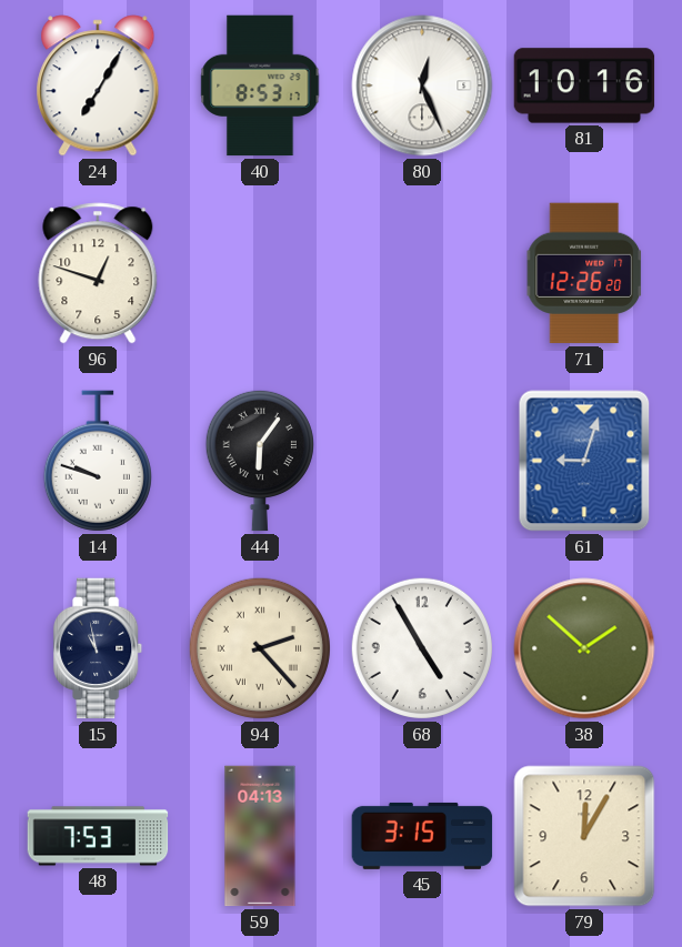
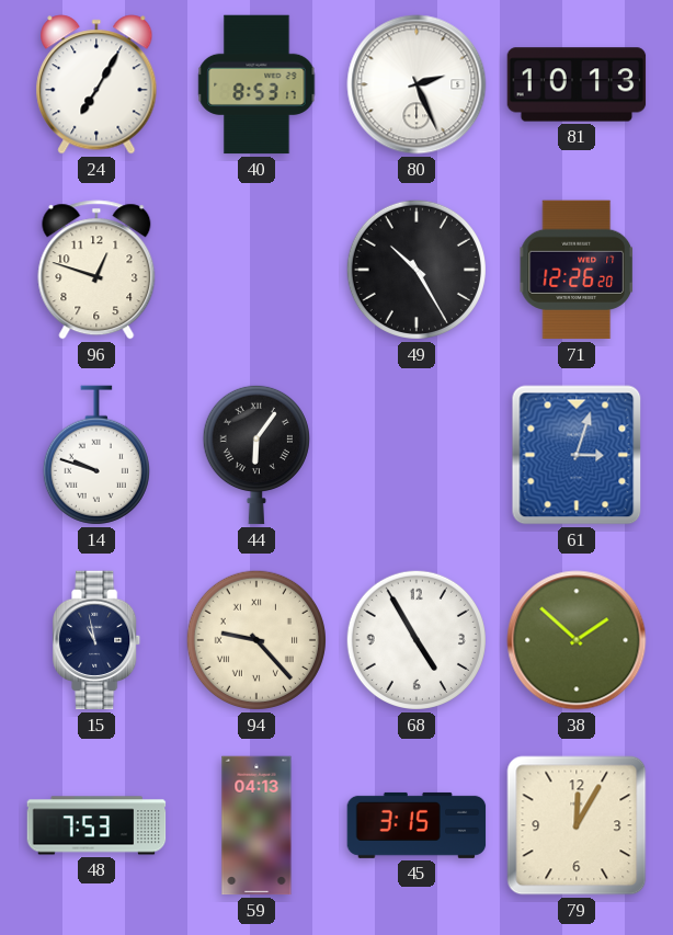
80: 12:26 -> 2:26
81: 10:16 -> 10:13
49: none -> 10:25
61: 9:03 -> 3:03
94: 2:23 -> 9:23
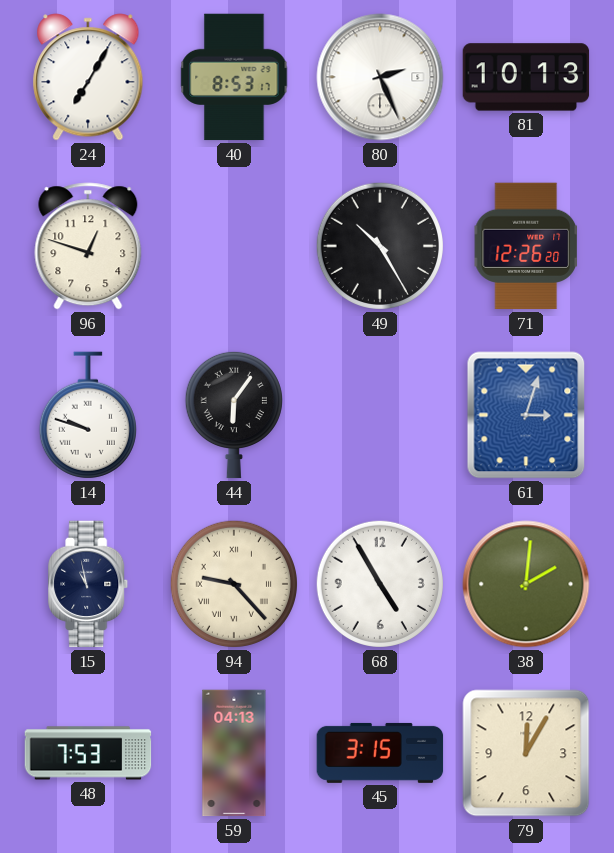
38: 1:52 -> 2:01
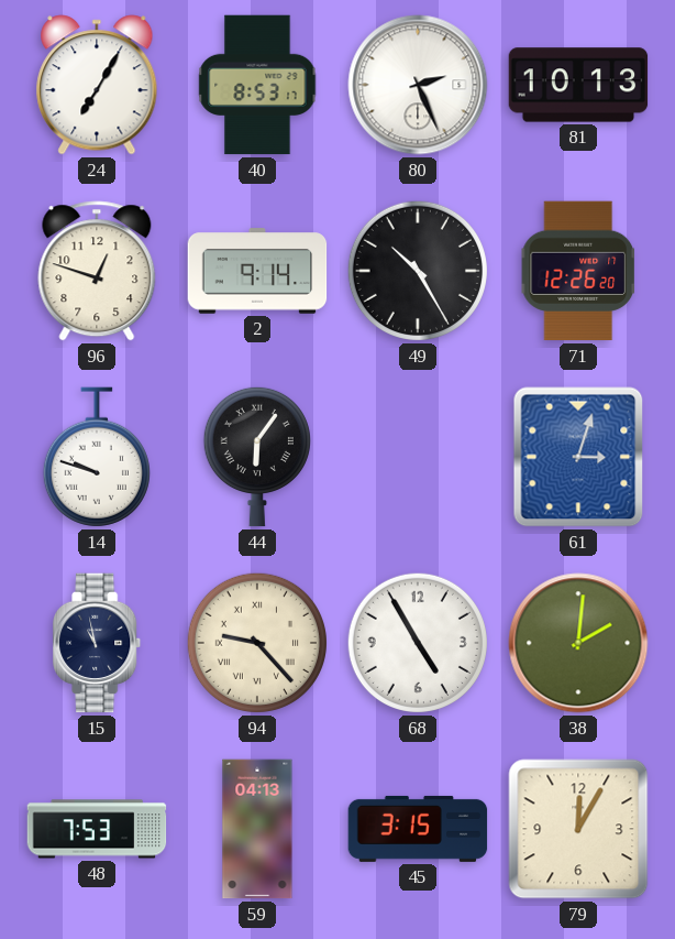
2: none -> 9:14
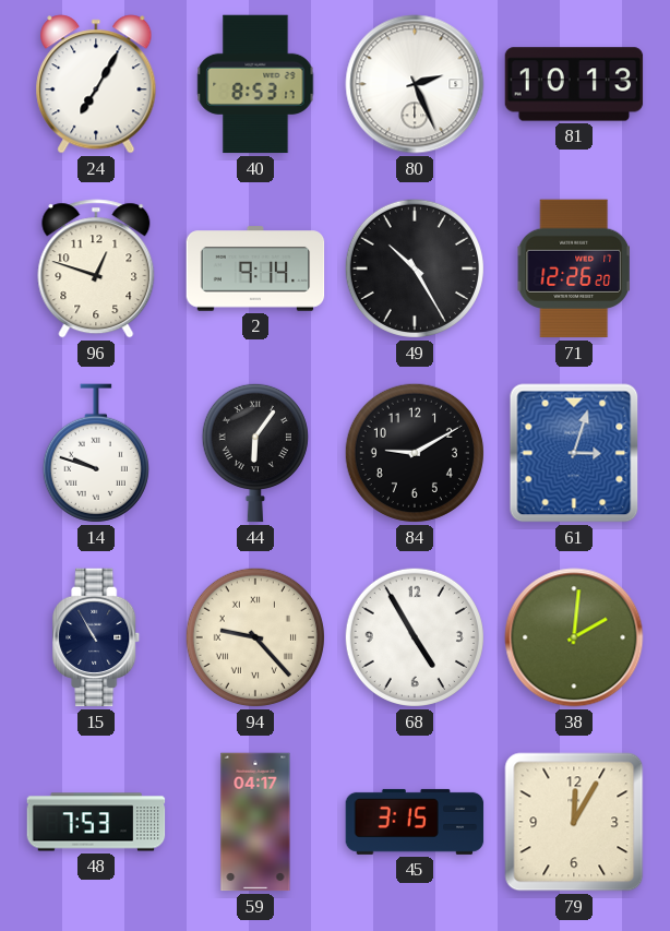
84: none -> 9:10
15: 10:58 -> 10:55
59: 04:13 -> 04:17
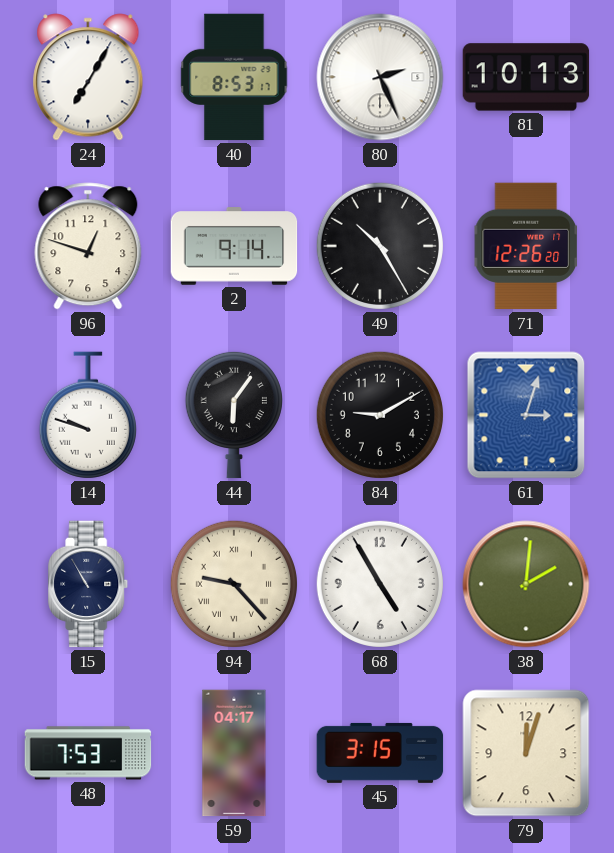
79: 12:05 -> 12:03
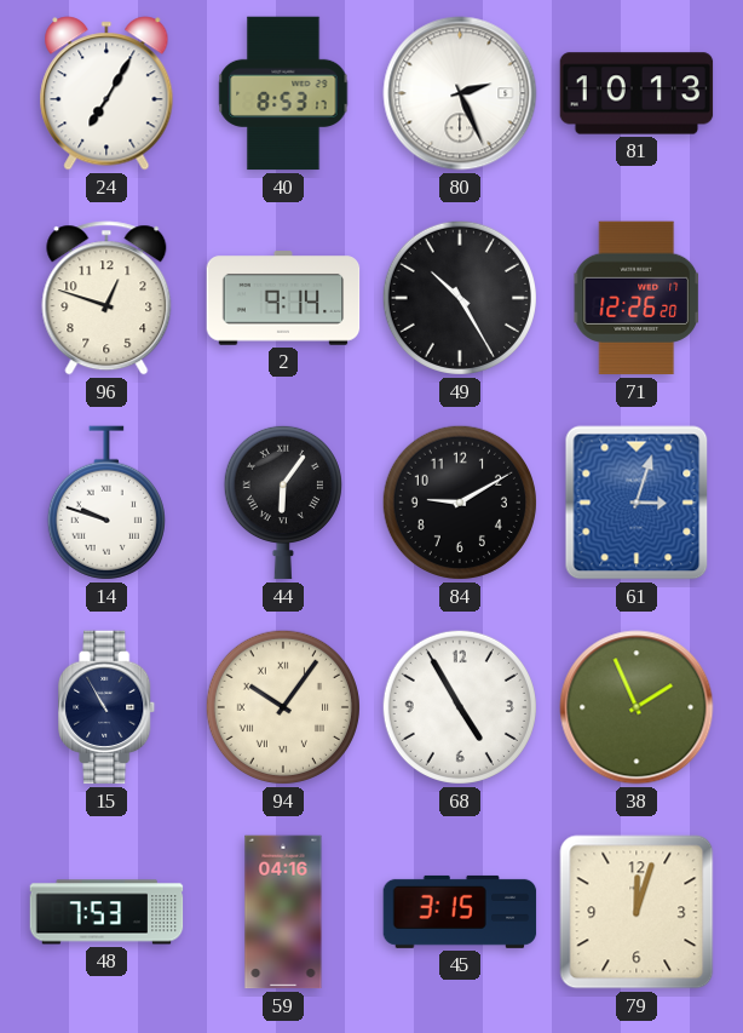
94: 9:23 -> 10:06
38: 2:01 -> 1:56
59: 04:17 -> 04:16
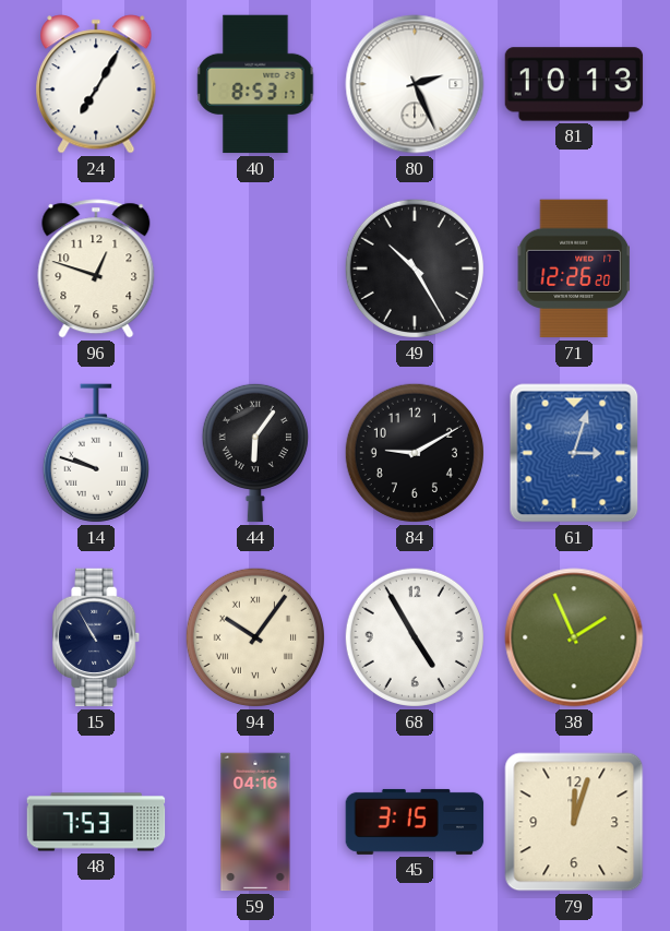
2: 9:14 -> none
